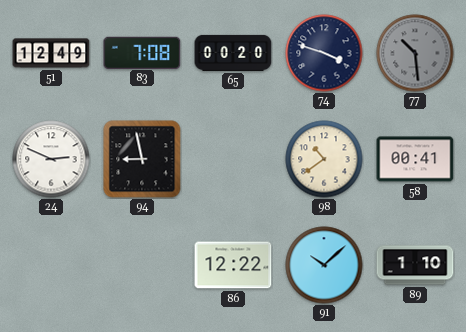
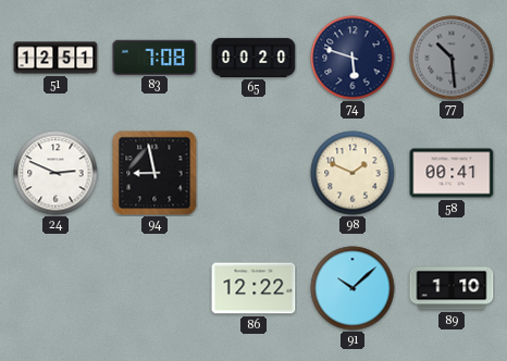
51: 12:49 -> 12:51
74: 3:48 -> 5:48
98: 10:39 -> 1:49
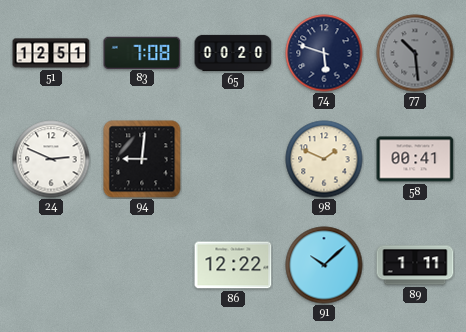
94: 8:58 -> 9:01
89: 1:10 -> 1:11
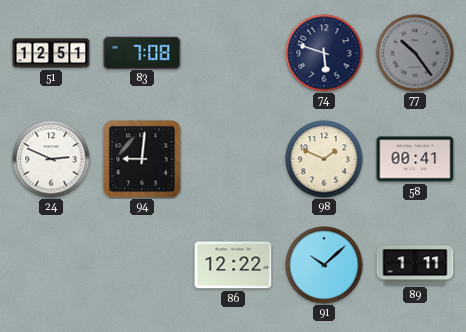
65: 00:20 -> none
77: 10:29 -> 10:24
